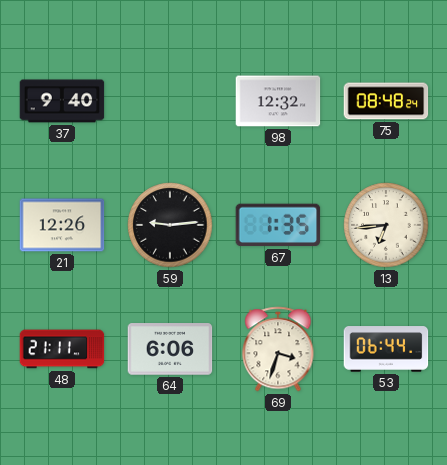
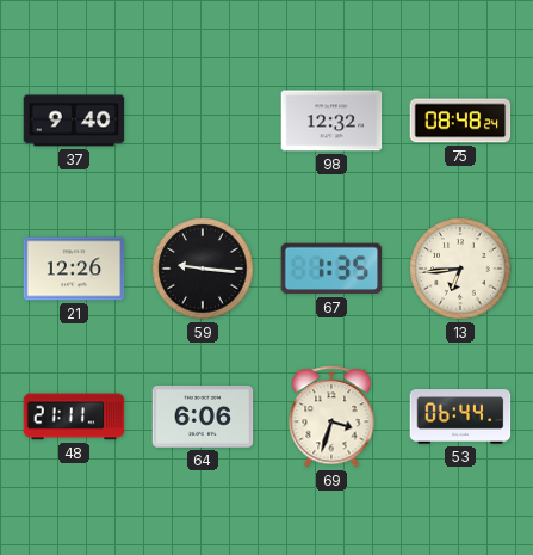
59: 9:14 -> 9:16
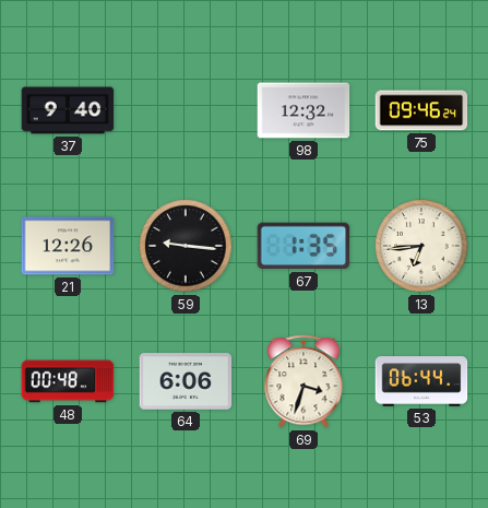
75: 08:48 -> 09:46
48: 21:11 -> 00:48
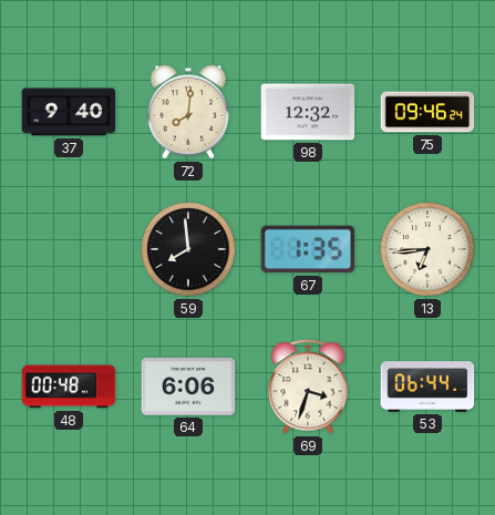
72: none -> 8:01
21: 12:26 -> none
59: 9:16 -> 7:59
